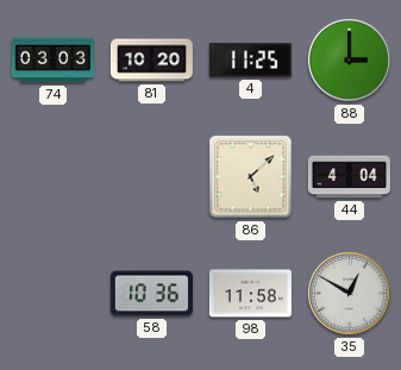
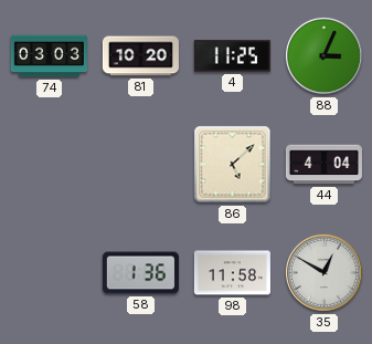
88: 3:00 -> 3:04
58: 10:36 -> 1:36
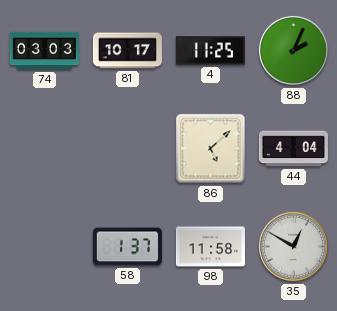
81: 10:20 -> 10:17
88: 3:04 -> 2:04
58: 1:36 -> 1:37
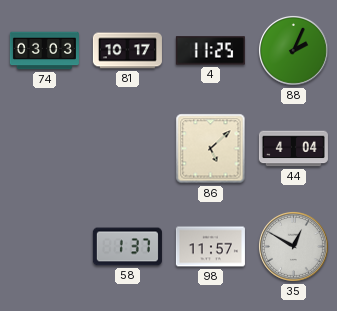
98: 11:58 -> 11:57
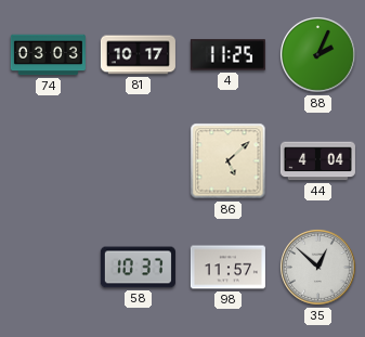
58: 1:37 -> 10:37
35: 12:50 -> 12:52
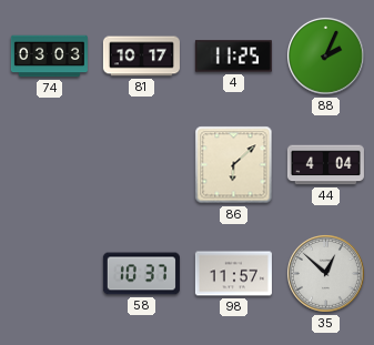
86: 5:08 -> 6:08
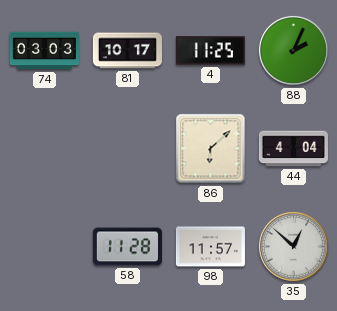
58: 10:37 -> 11:28
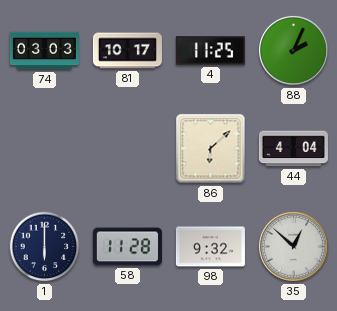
1: none -> 6:00
98: 11:57 -> 9:32
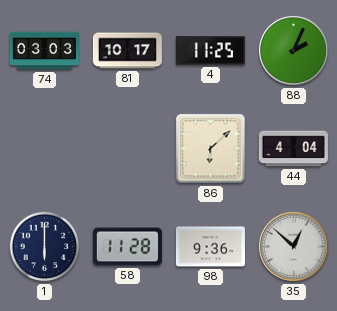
98: 9:32 -> 9:36
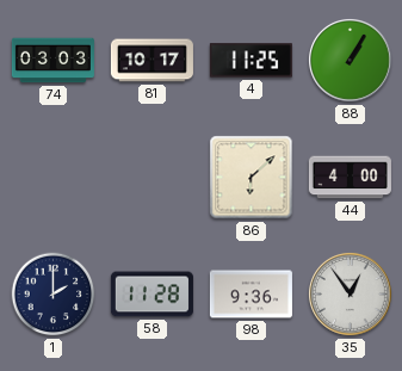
88: 2:04 -> 1:05
44: 4:04 -> 4:00
1: 6:00 -> 2:00
35: 12:52 -> 12:54
